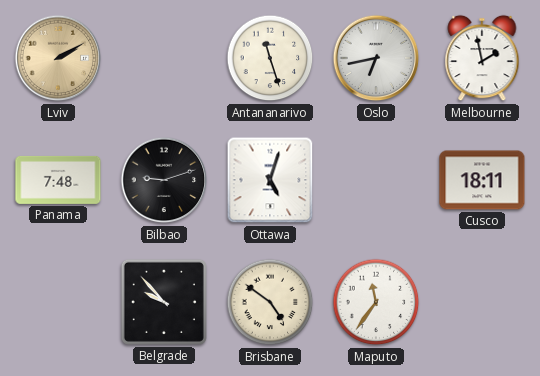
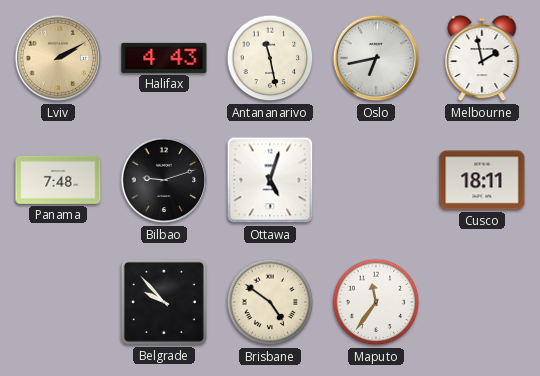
Halifax: none -> 4:43
Antananarivo: 11:27 -> 11:28
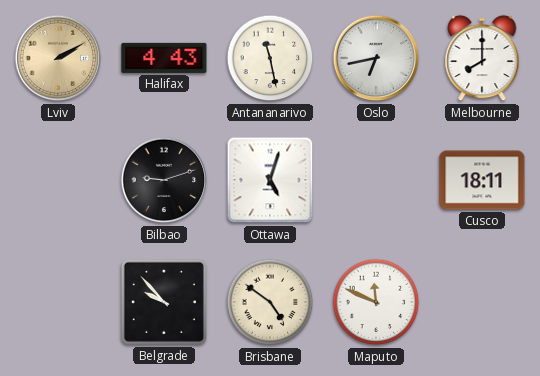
Melbourne: 1:58 -> 8:00
Panama: 7:48 -> none
Maputo: 11:36 -> 11:49
